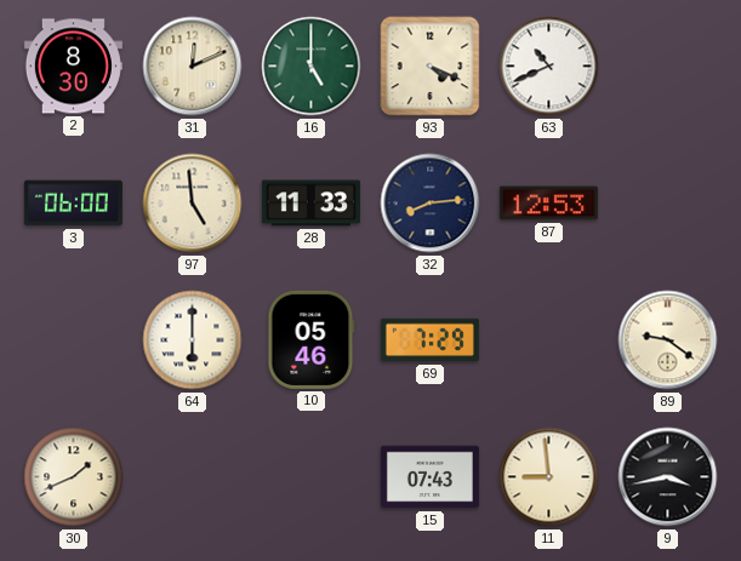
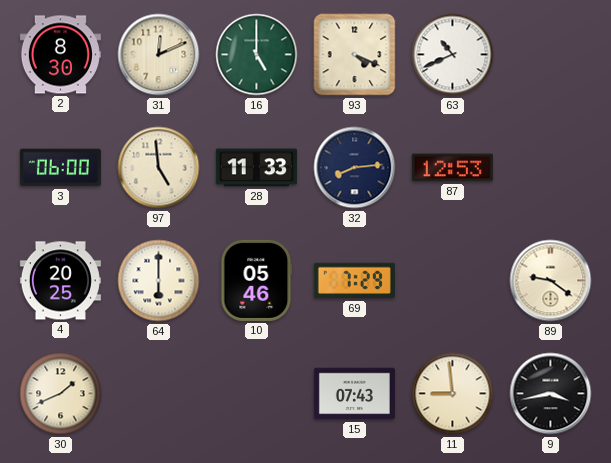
4: none -> 20:25
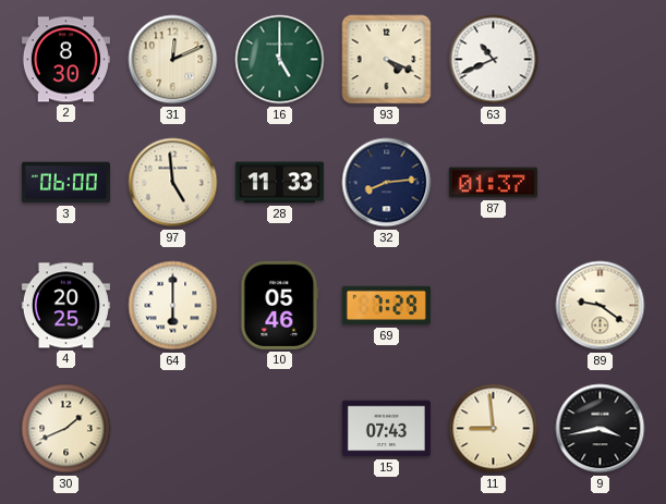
87: 12:53 -> 01:37
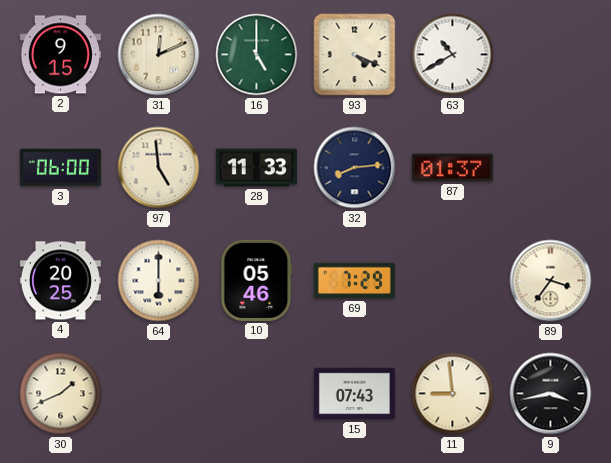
2: 8:30 -> 9:15
63: 10:41 -> 10:40
89: 9:21 -> 3:36
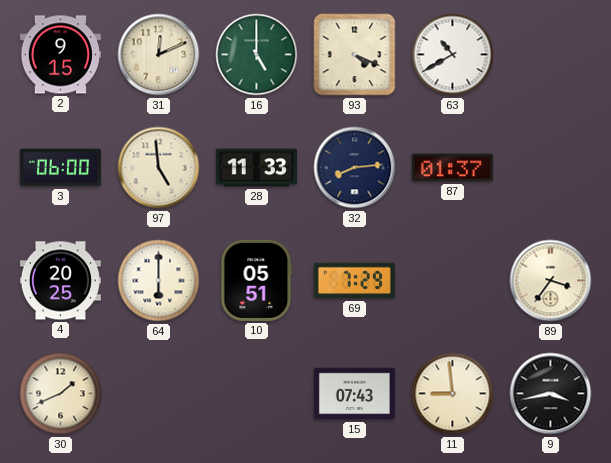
10: 05:46 -> 05:51
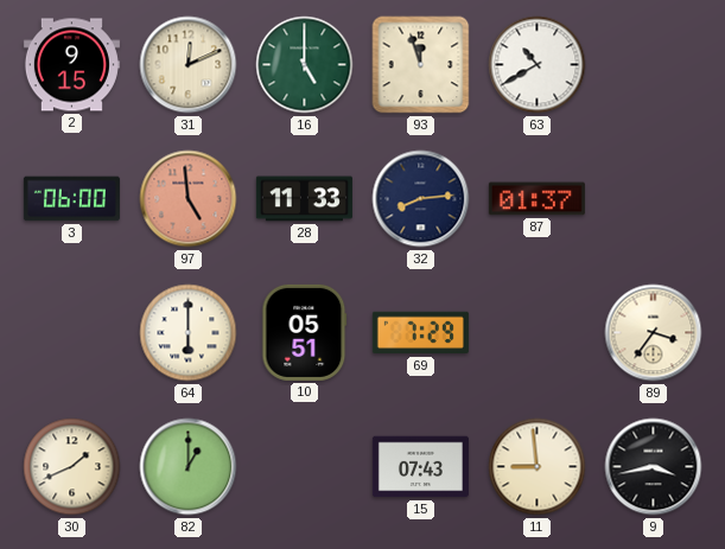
93: 4:19 -> 11:57
97 dial: cream -> salmon
4: 20:25 -> none
82: none -> 1:00
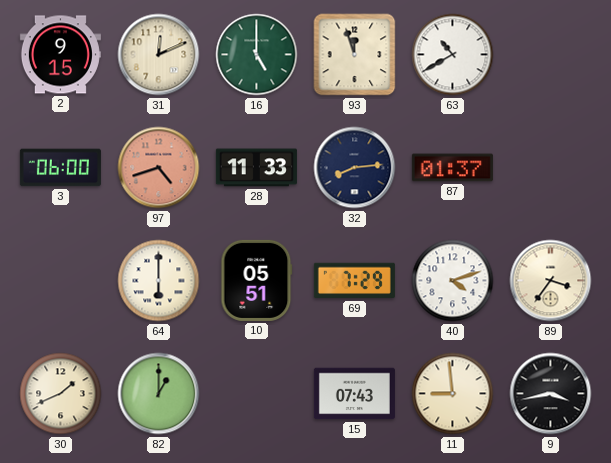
97: 4:59 -> 4:42
40: none -> 4:12
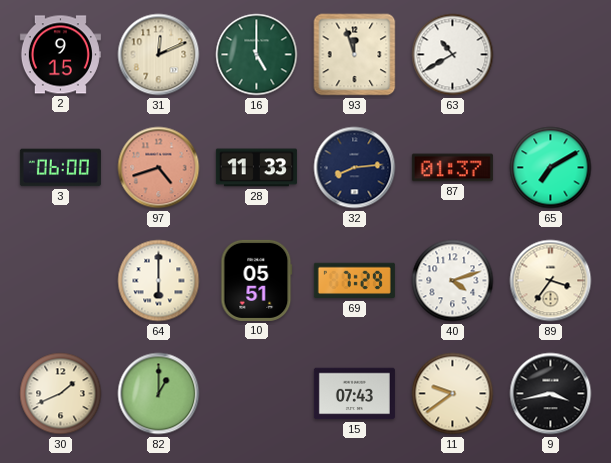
65: none -> 7:10
11: 8:59 -> 9:39
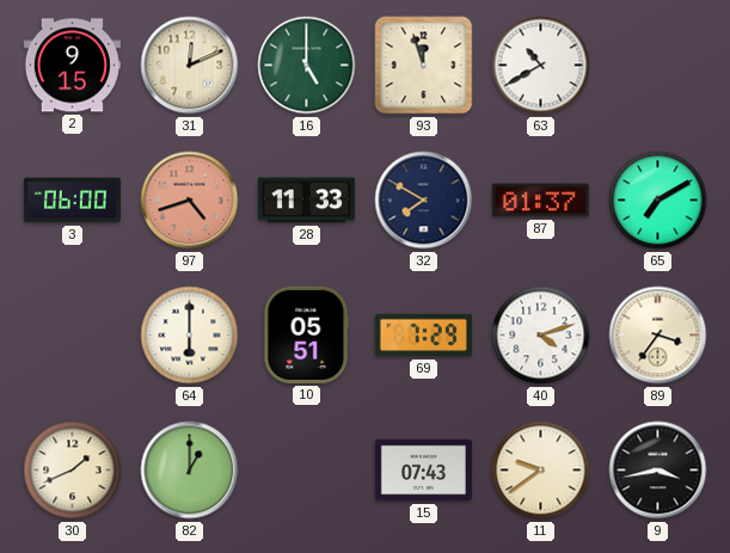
32: 8:14 -> 7:50
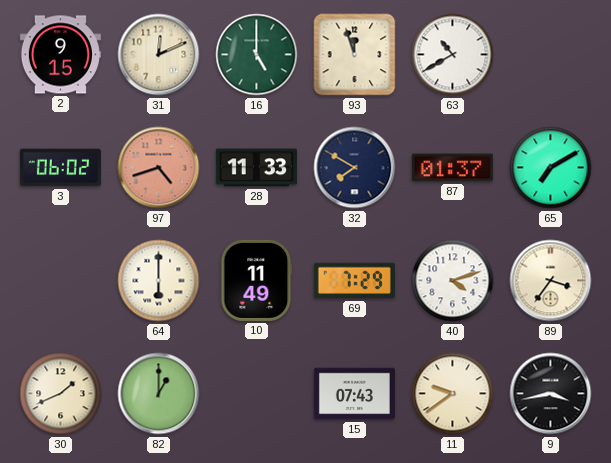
3: 06:00 -> 06:02
10: 05:51 -> 11:49
